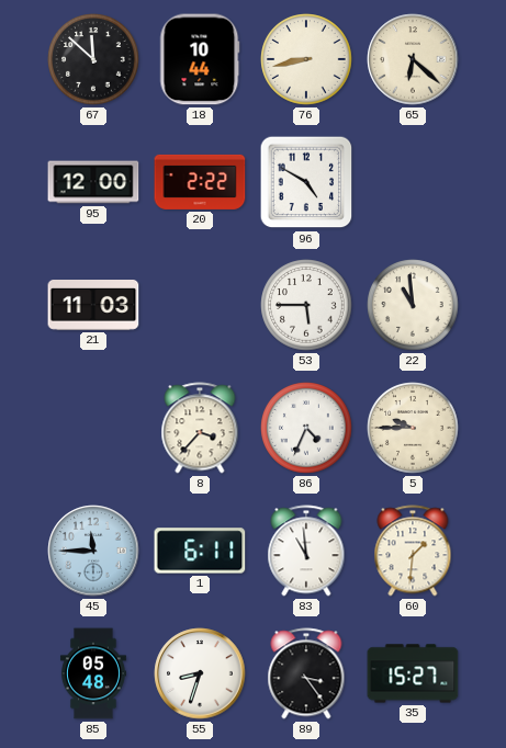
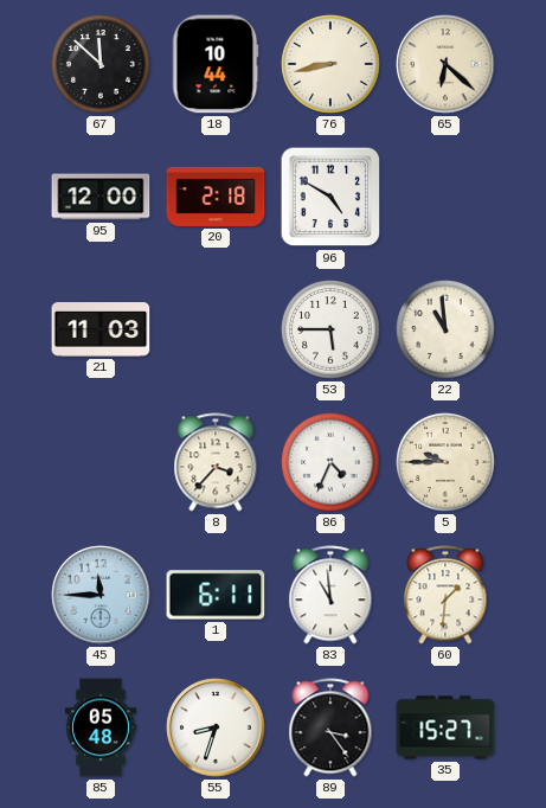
20: 2:22 -> 2:18
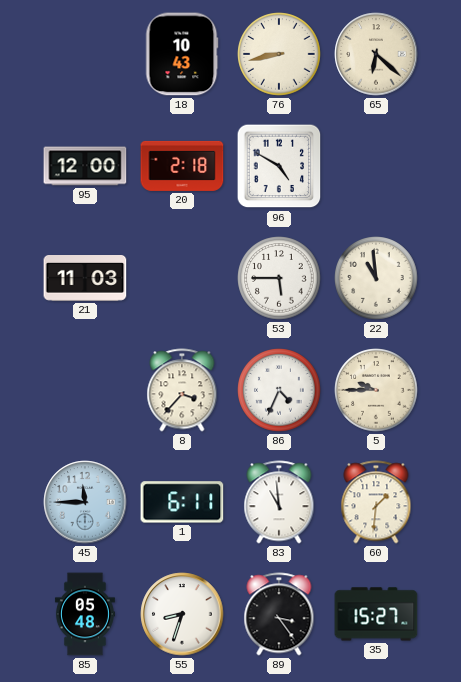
67: 11:52 -> none
18: 10:44 -> 10:43
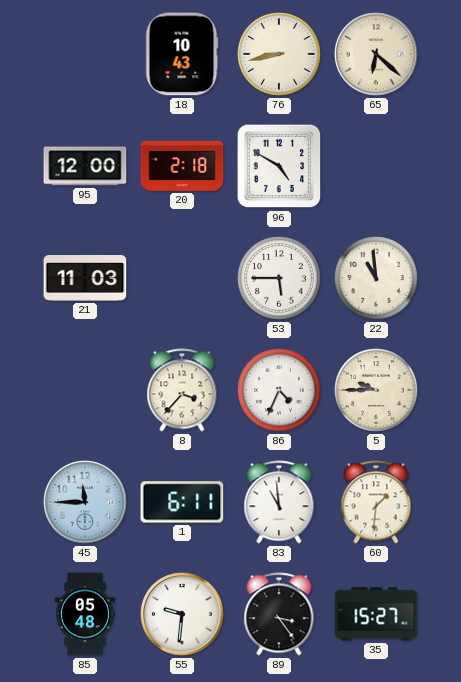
55: 8:33 -> 9:31
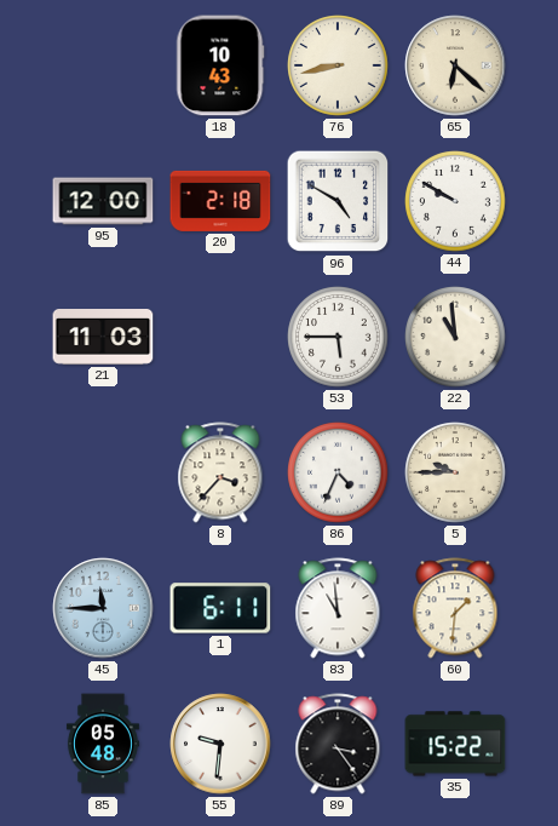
44: none -> 9:50
35: 15:27 -> 15:22
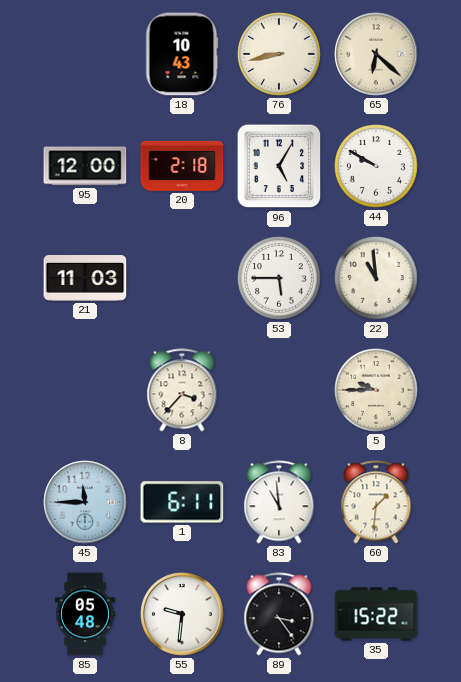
96: 4:50 -> 5:05
86: 4:34 -> none
